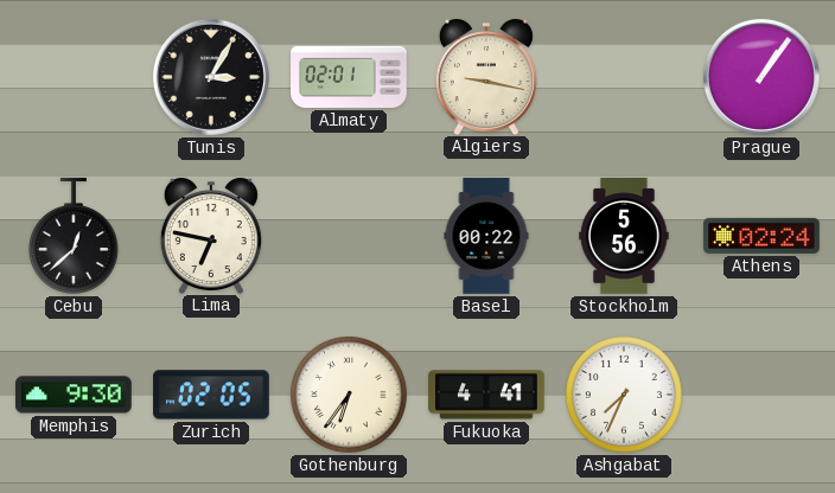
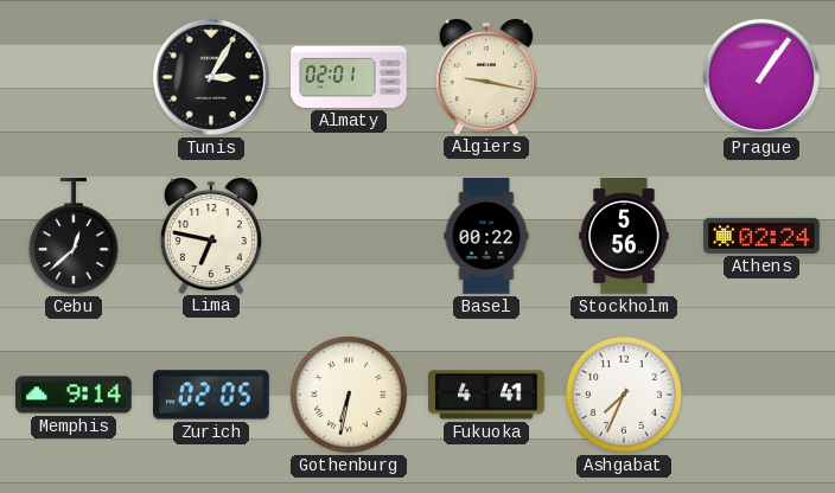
Memphis: 9:30 -> 9:14
Gothenburg: 6:36 -> 6:32
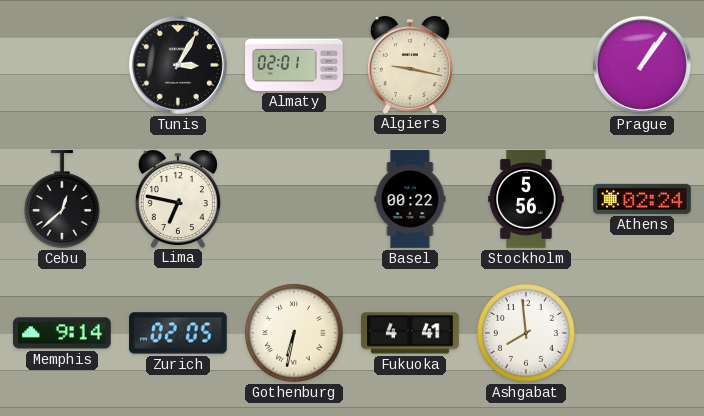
Ashgabat: 7:34 -> 7:59
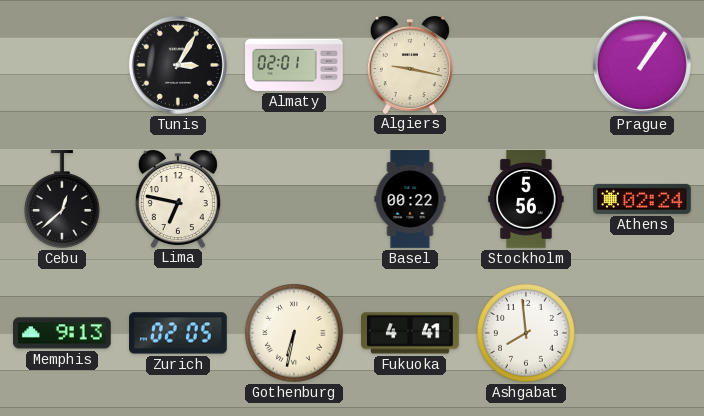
Memphis: 9:14 -> 9:13
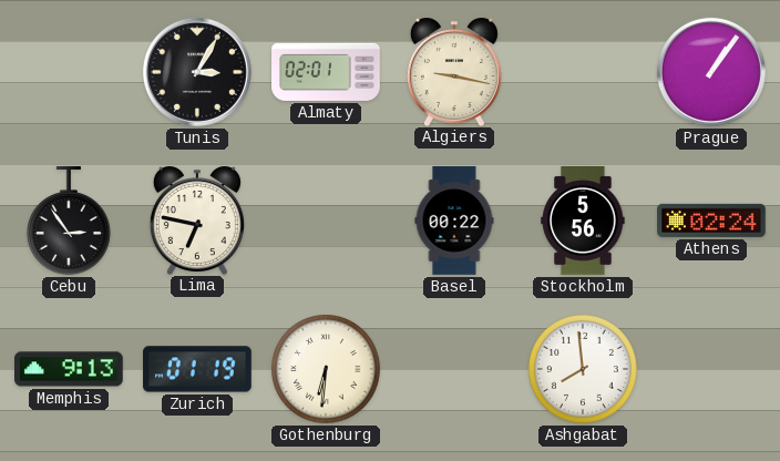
Cebu: 12:38 -> 2:54
Zurich: 02:05 -> 01:19
Gothenburg: 6:32 -> 6:31
Fukuoka: 4:41 -> none
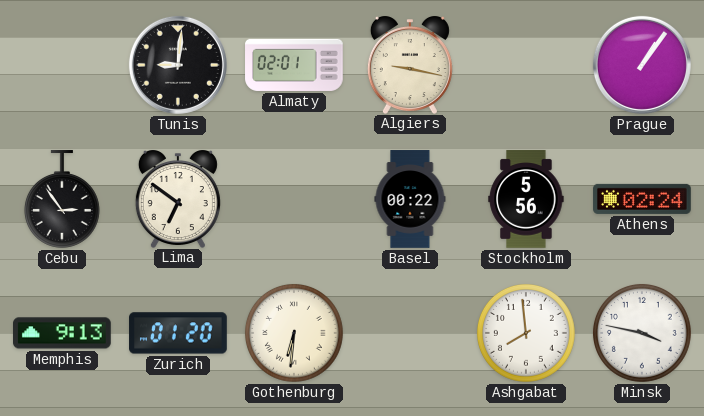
Tunis: 3:05 -> 9:01
Lima: 6:47 -> 6:51
Zurich: 01:19 -> 01:20
Minsk: none -> 3:47
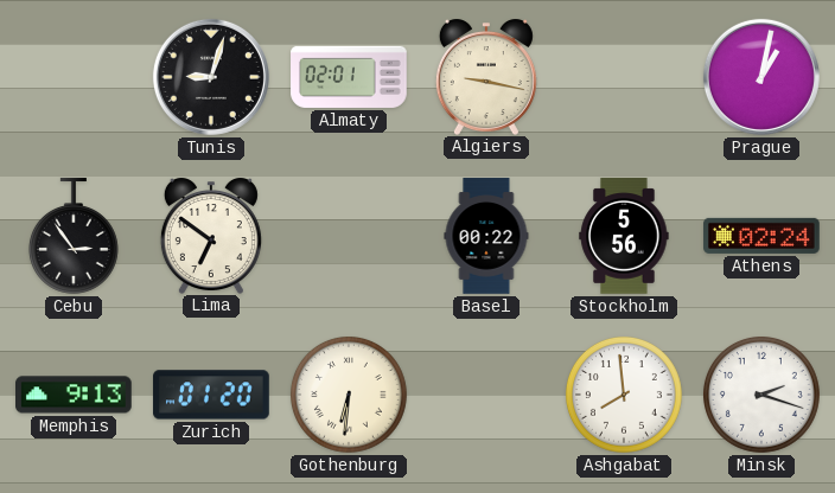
Tunis: 9:01 -> 9:03
Prague: 1:06 -> 1:02
Minsk: 3:47 -> 2:18
